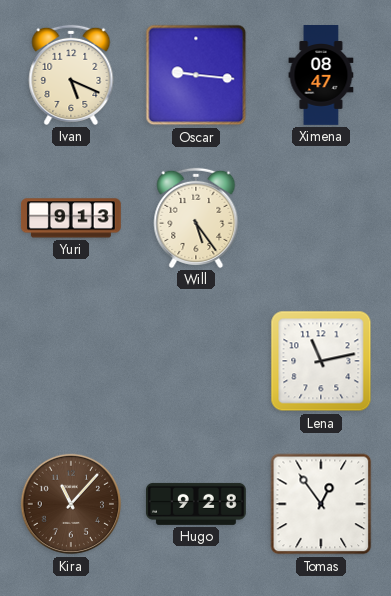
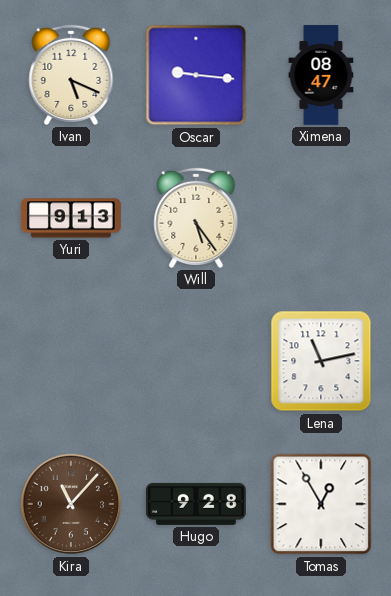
Tomas: 12:54 -> 12:55
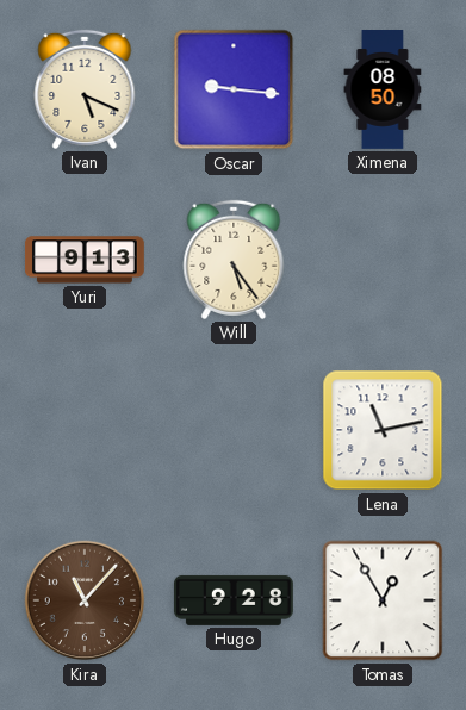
Ximena: 08:47 -> 08:50
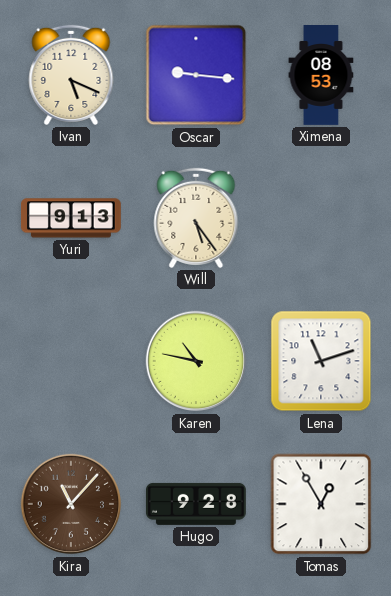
Ximena: 08:50 -> 08:53
Karen: none -> 10:47
Lena: 11:13 -> 11:12
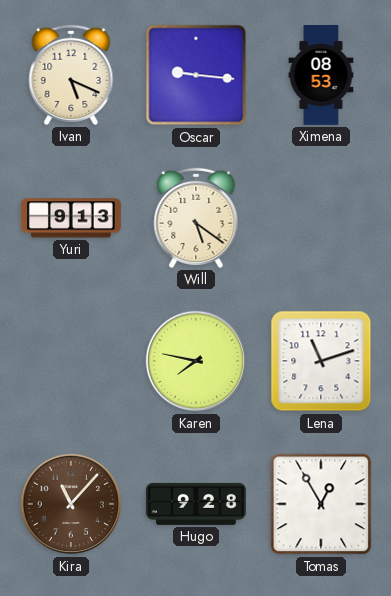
Will: 5:24 -> 5:21
Karen: 10:47 -> 7:47
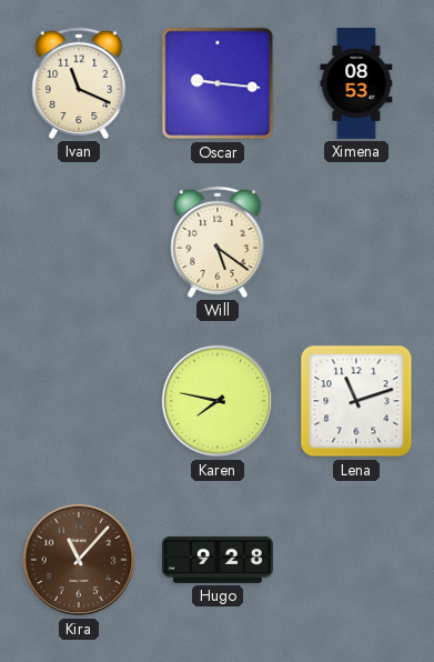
Ivan: 5:19 -> 11:19
Yuri: 9:13 -> none
Tomas: 12:55 -> none
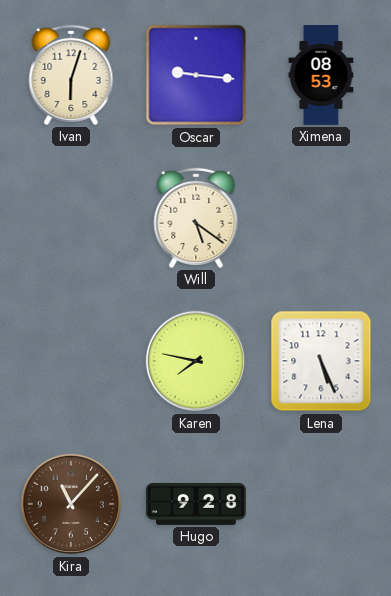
Ivan: 11:19 -> 6:03
Lena: 11:12 -> 5:26
